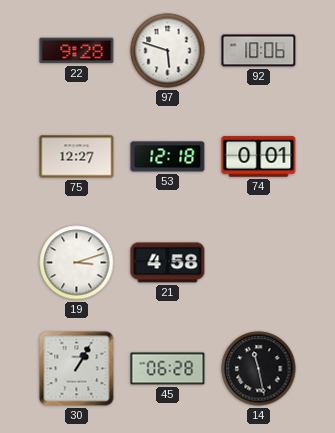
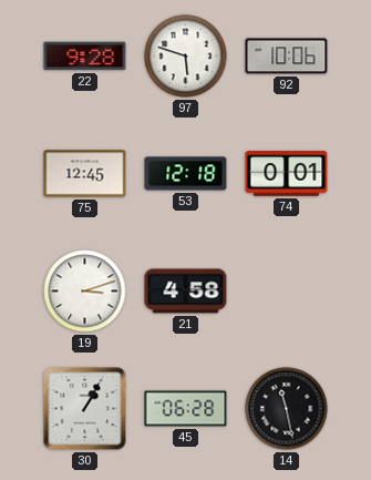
75: 12:27 -> 12:45
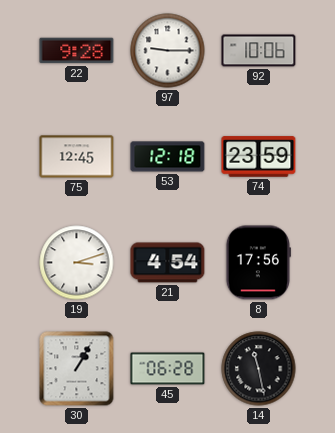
97: 5:48 -> 9:15
74: 0:01 -> 23:59
21: 4:58 -> 4:54
8: none -> 17:56
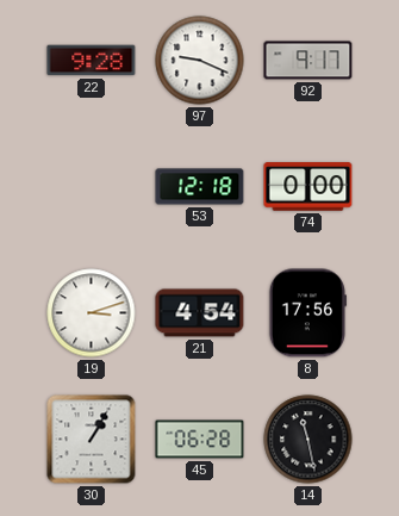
97: 9:15 -> 9:19
92: 10:06 -> 9:17
75: 12:45 -> none
74: 23:59 -> 0:00
